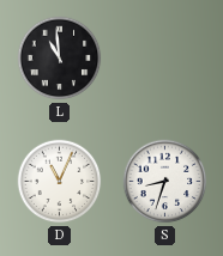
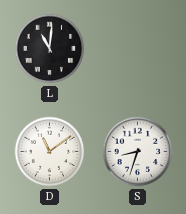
L: 10:59 -> 11:01
D: 11:04 -> 11:09
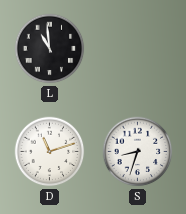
L: 11:01 -> 10:59
D: 11:09 -> 11:12
